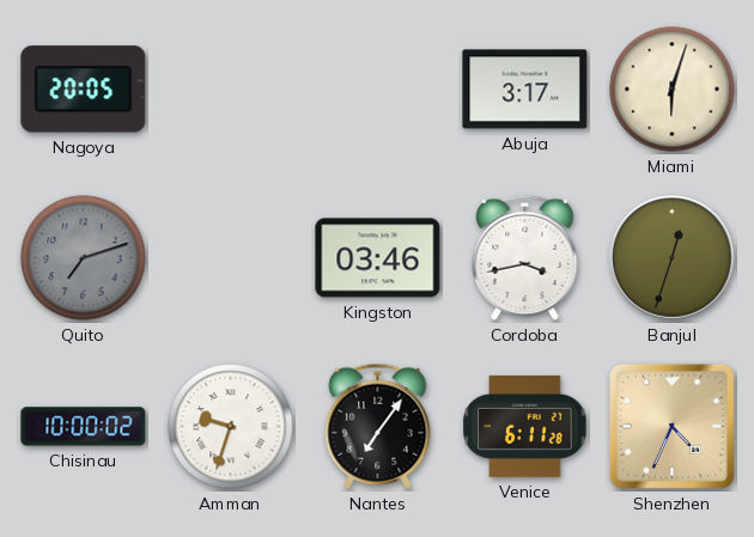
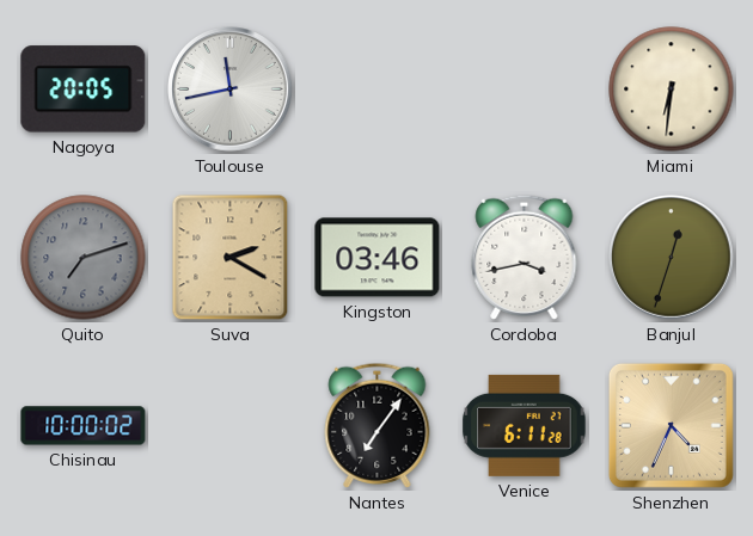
Toulouse: none -> 11:43
Abuja: 3:17 -> none
Miami: 6:03 -> 6:31
Suva: none -> 2:20
Amman: 9:33 -> none
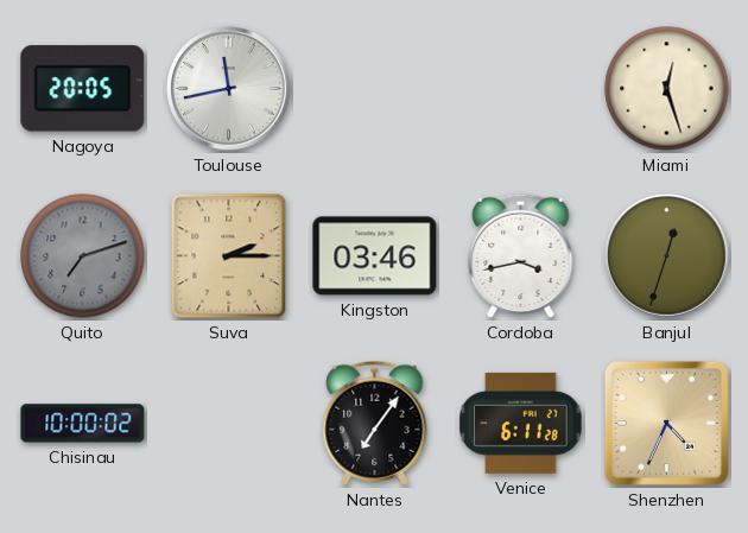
Miami: 6:31 -> 12:27
Suva: 2:20 -> 2:15
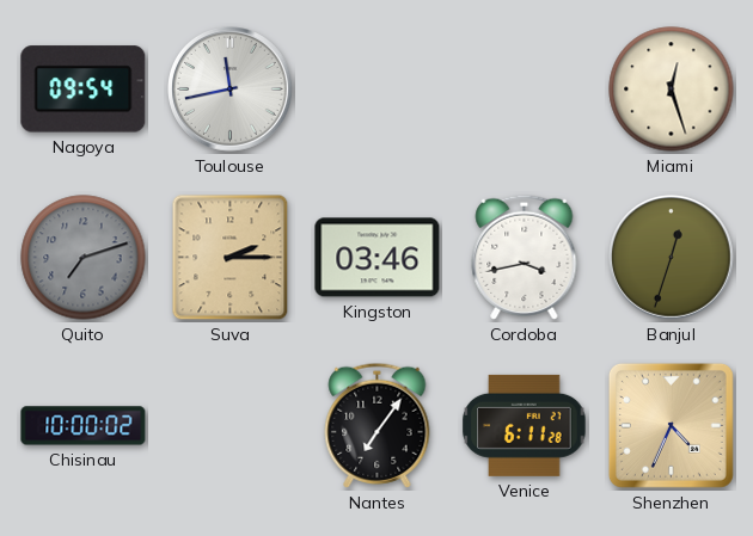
Nagoya: 20:05 -> 09:54
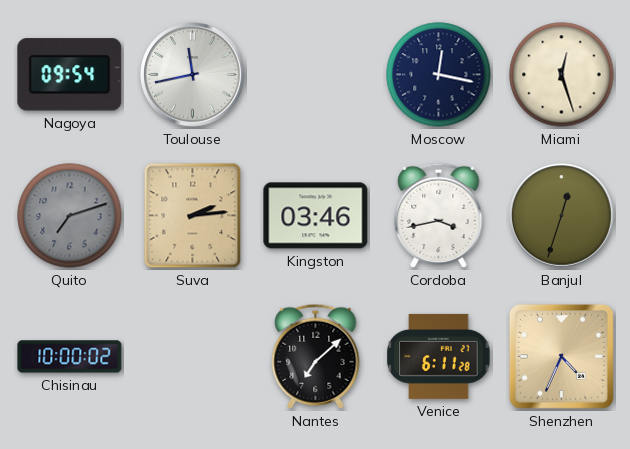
Moscow: none -> 12:17
Suva: 2:15 -> 2:14
Nantes: 7:06 -> 7:08
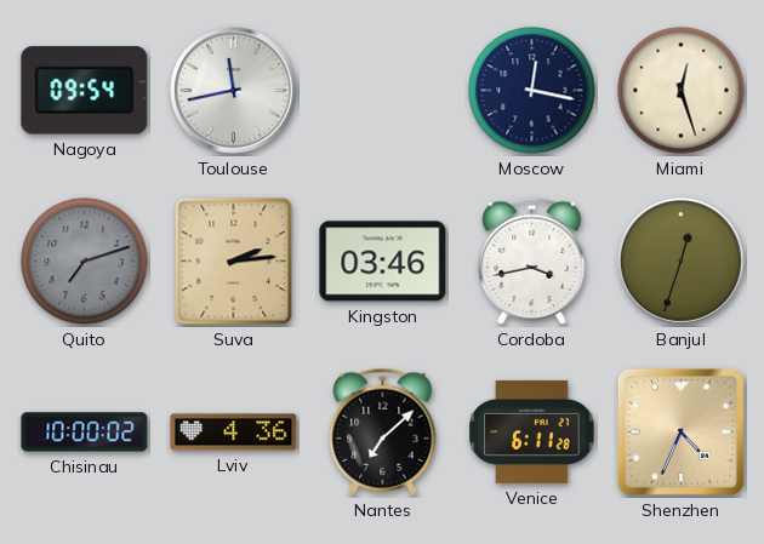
Lviv: none -> 4:36
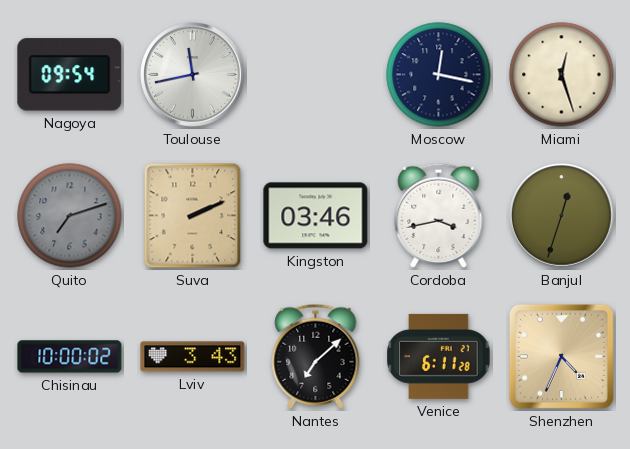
Suva: 2:14 -> 2:11
Lviv: 4:36 -> 3:43
